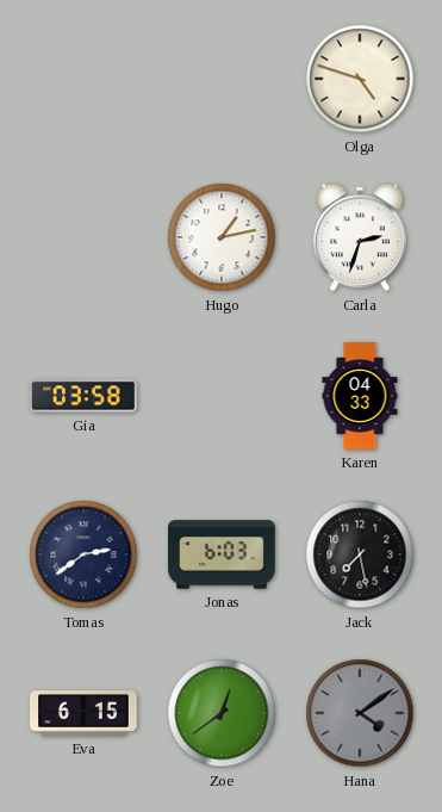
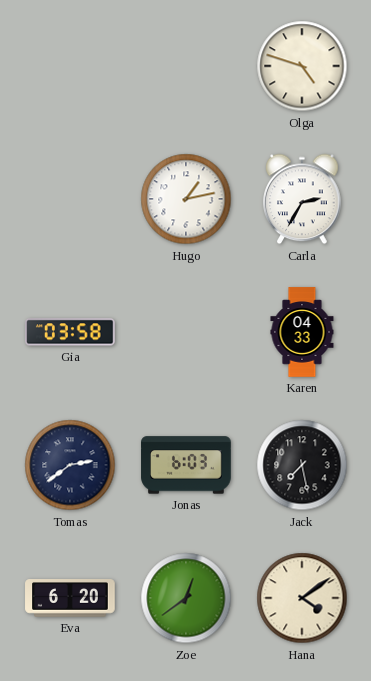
Carla: 2:33 -> 2:35
Eva: 6:15 -> 6:20
Hana dial: grey -> cream
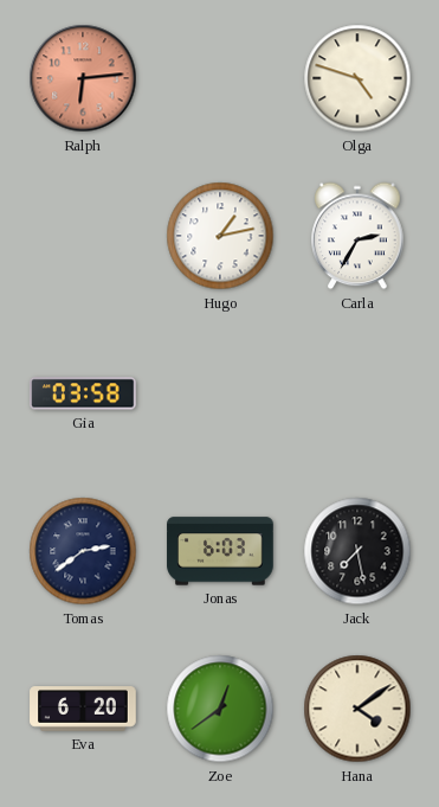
Ralph: none -> 6:14
Karen: 04:33 -> none
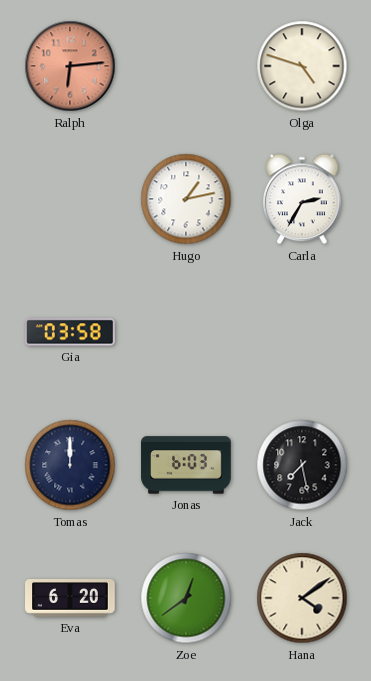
Tomas: 2:39 -> 12:00
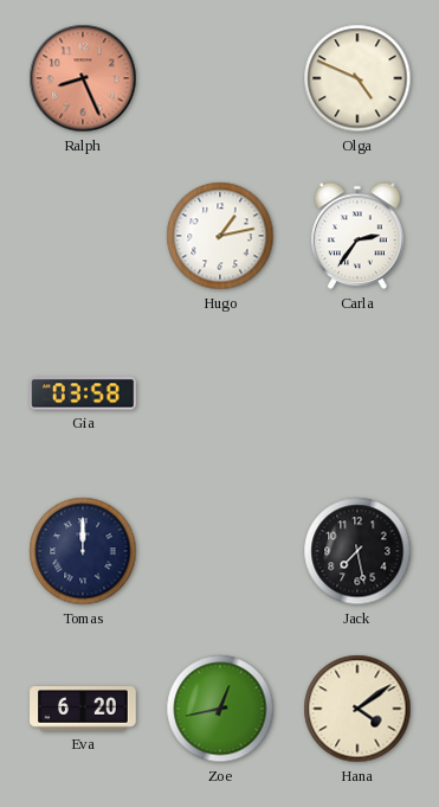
Ralph: 6:14 -> 8:26
Olga: 4:48 -> 4:49
Carla: 2:35 -> 2:36
Jonas: 6:03 -> none
Zoe: 12:39 -> 12:43
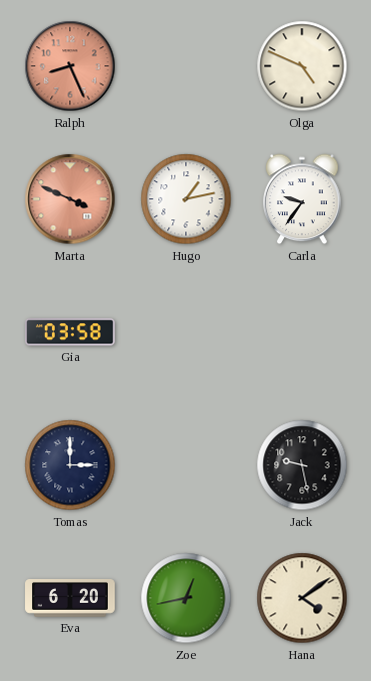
Marta: none -> 3:49
Carla: 2:36 -> 9:36
Tomas: 12:00 -> 3:00
Jack: 7:28 -> 9:28
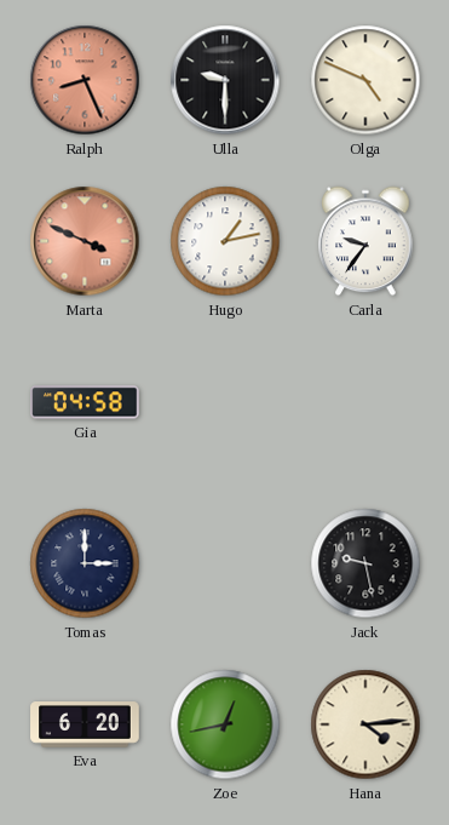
Ulla: none -> 9:30
Gia: 03:58 -> 04:58
Hana: 4:09 -> 4:14
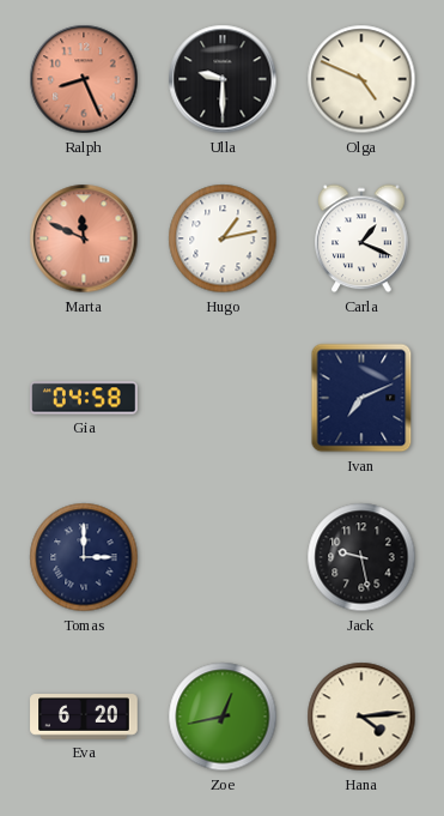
Marta: 3:49 -> 11:49
Carla: 9:36 -> 1:19
Ivan: none -> 7:11
